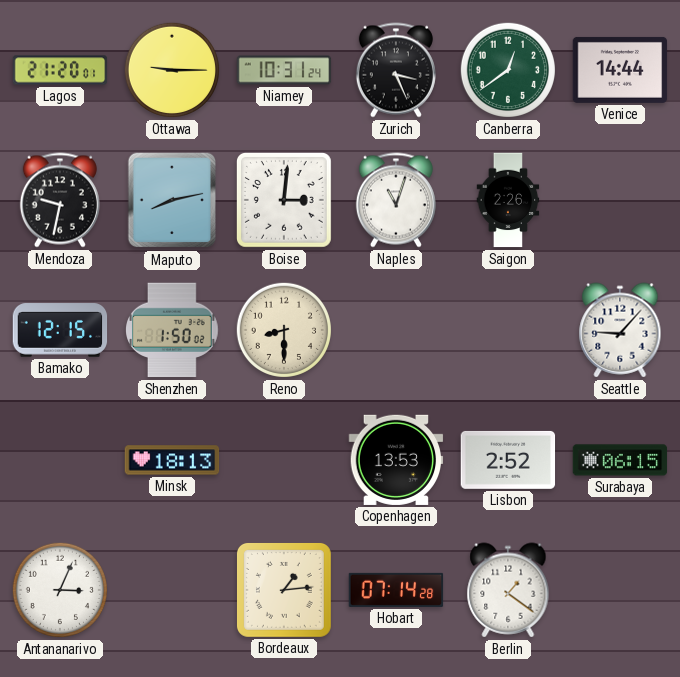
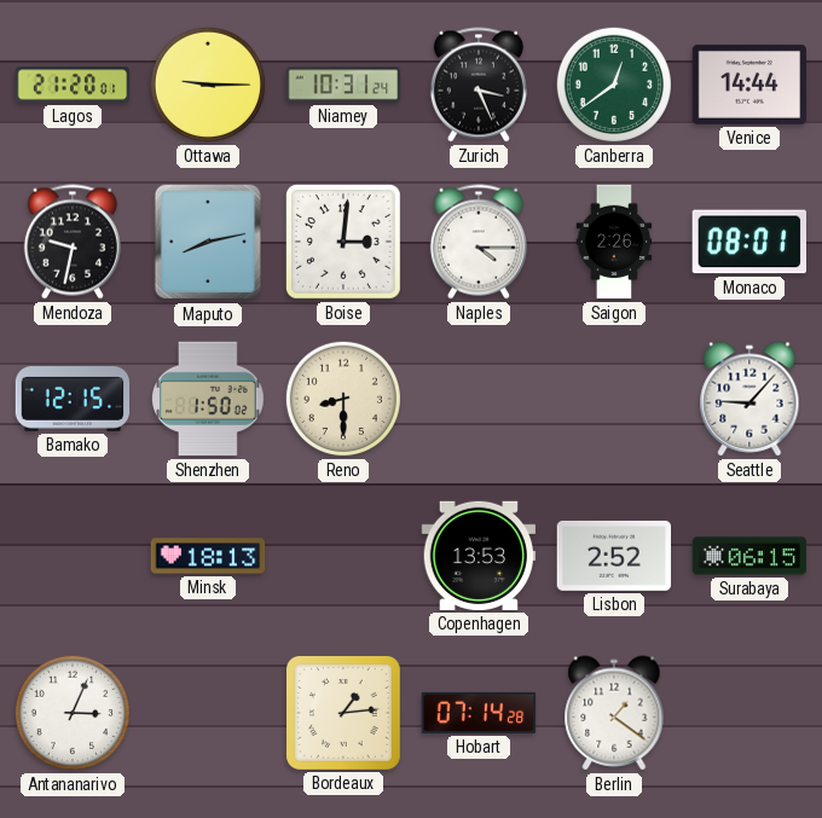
Naples: 11:03 -> 4:15
Monaco: none -> 08:01
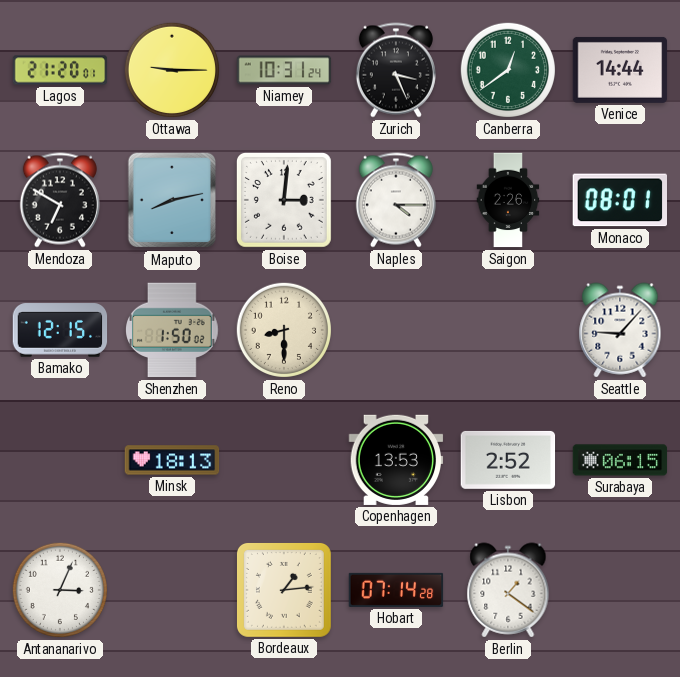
Mendoza: 9:32 -> 6:50
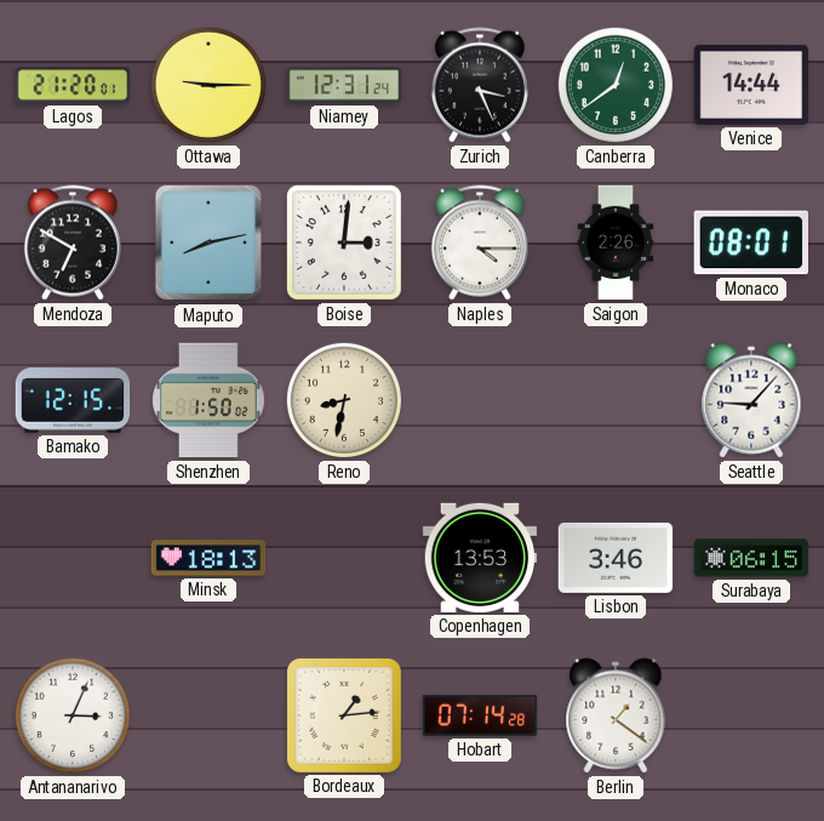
Niamey: 10:31 -> 12:31
Reno: 8:30 -> 8:32
Lisbon: 2:52 -> 3:46
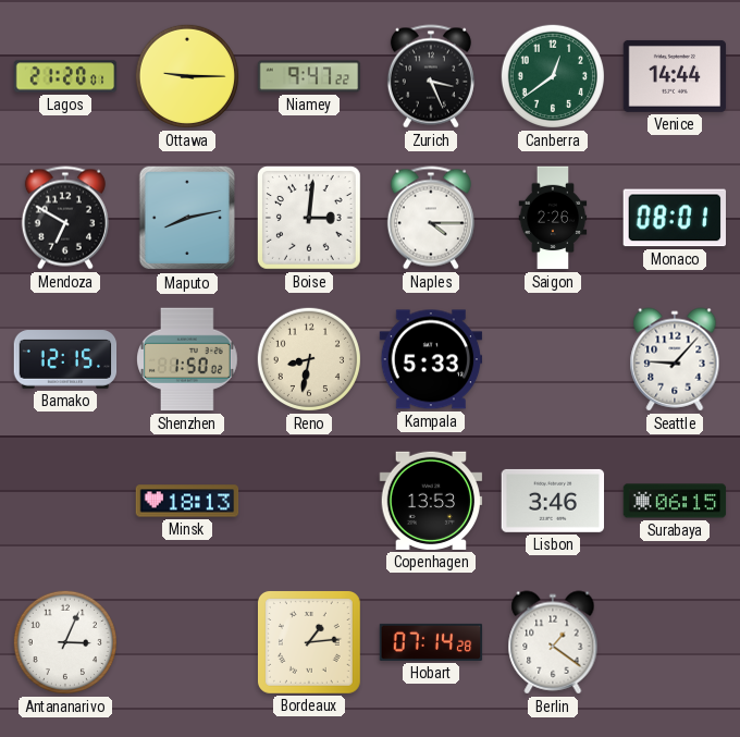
Niamey: 12:31 -> 9:47
Kampala: none -> 5:33
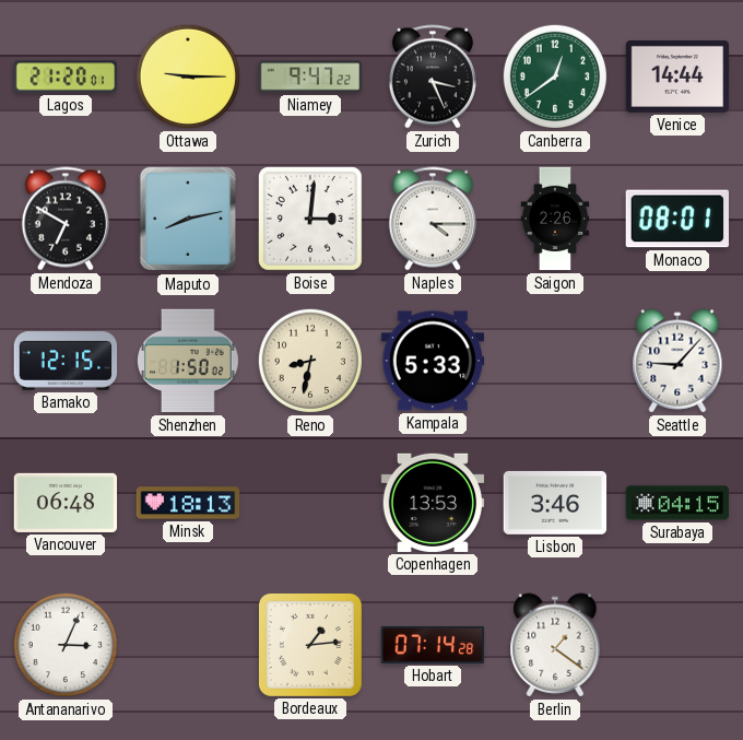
Vancouver: none -> 06:48
Surabaya: 06:15 -> 04:15
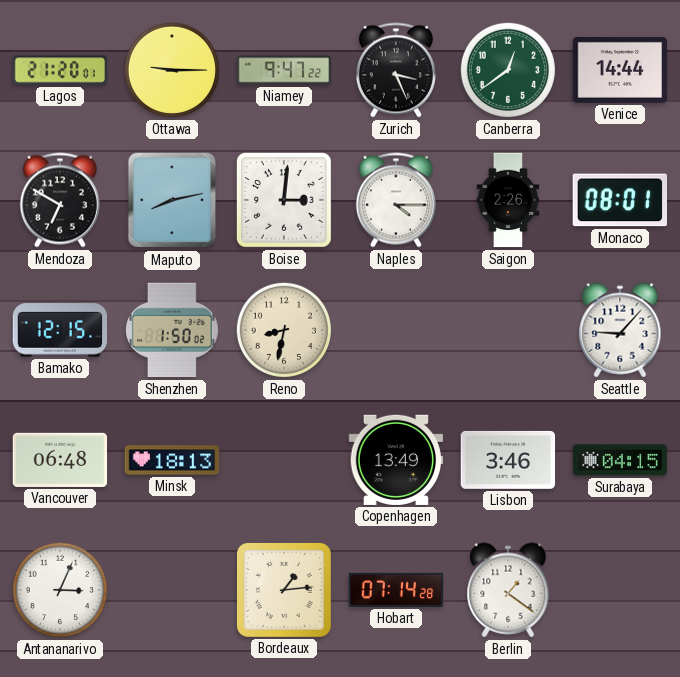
Kampala: 5:33 -> none
Copenhagen: 13:53 -> 13:49
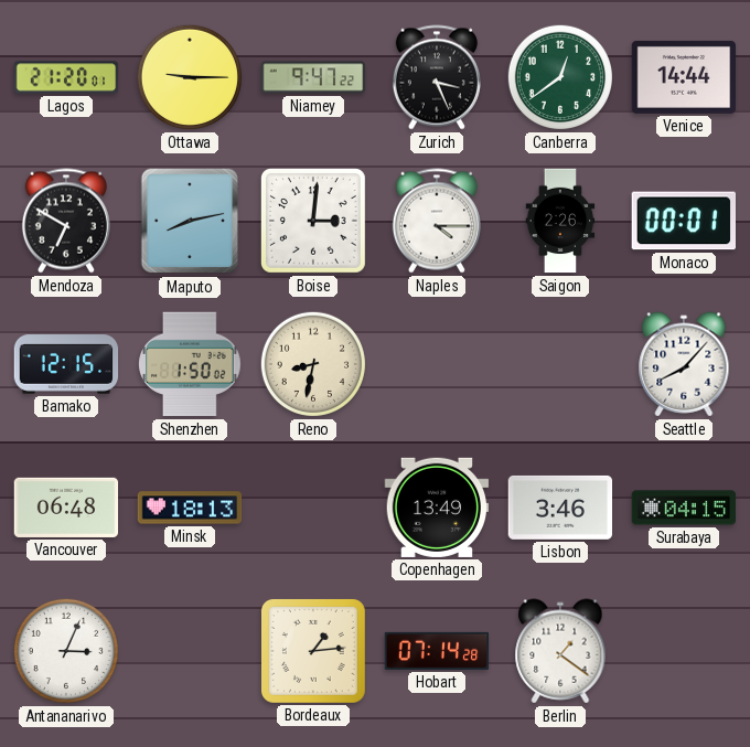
Monaco: 08:01 -> 00:01
Seattle: 9:07 -> 8:07
